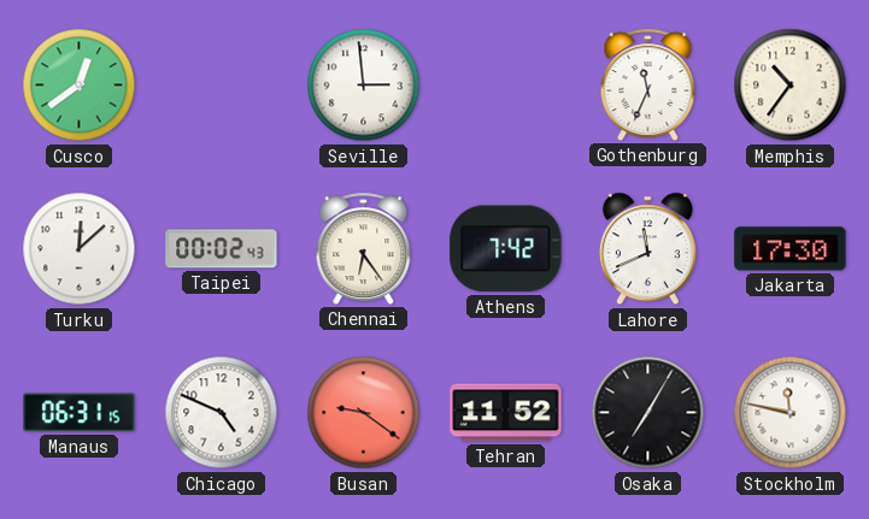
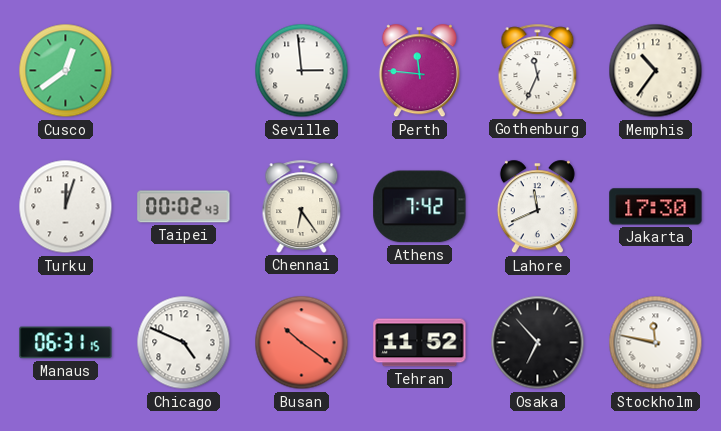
Perth: none -> 11:46
Turku: 12:08 -> 12:03
Busan: 9:21 -> 10:21
Osaka: 7:05 -> 6:53
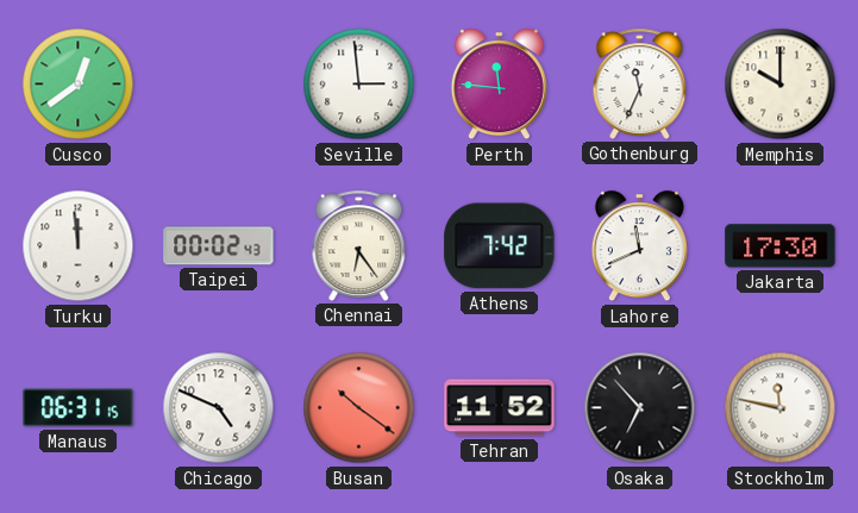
Memphis: 10:36 -> 10:00
Turku: 12:03 -> 11:59
